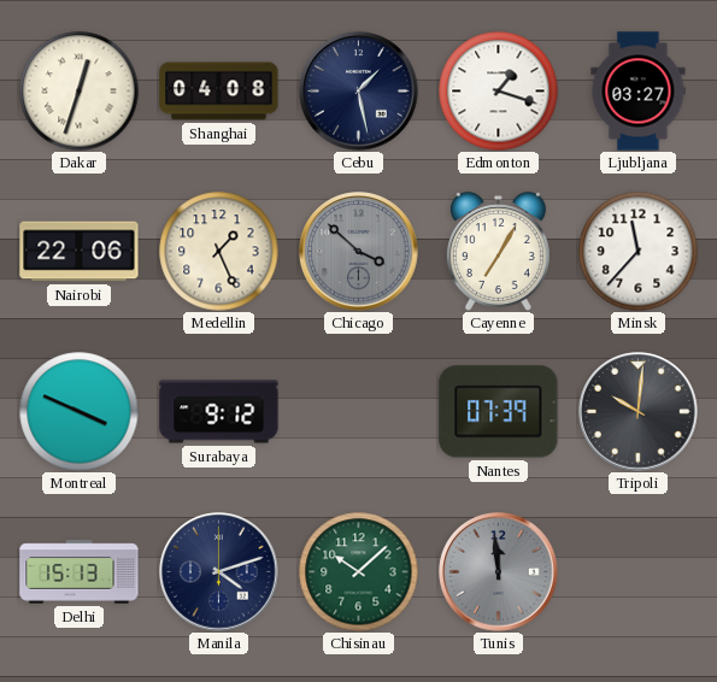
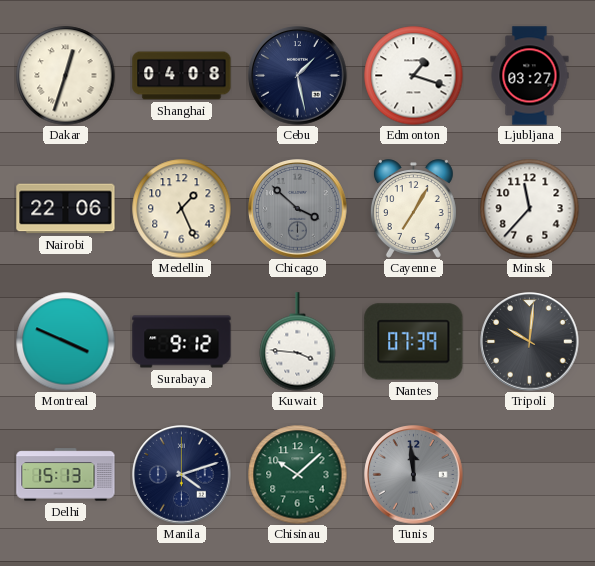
Kuwait: none -> 3:46
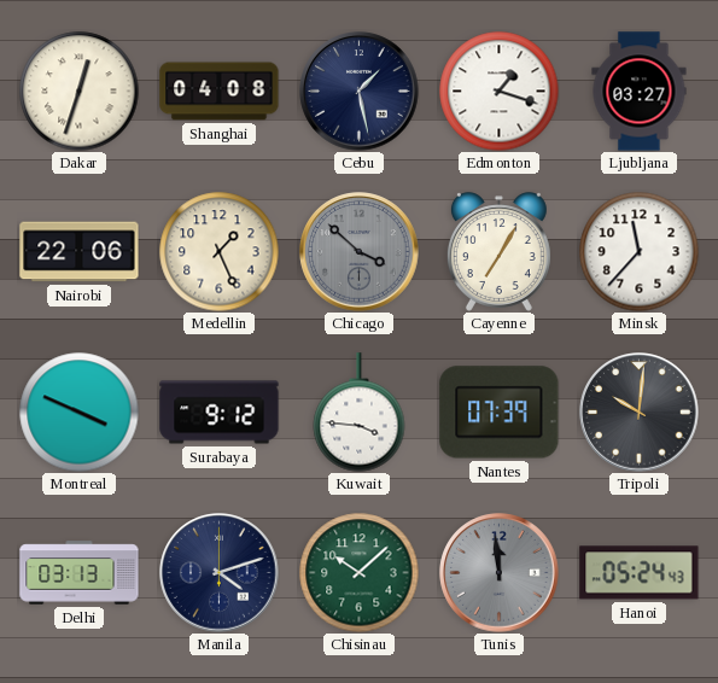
Delhi: 15:13 -> 03:13
Hanoi: none -> 05:24
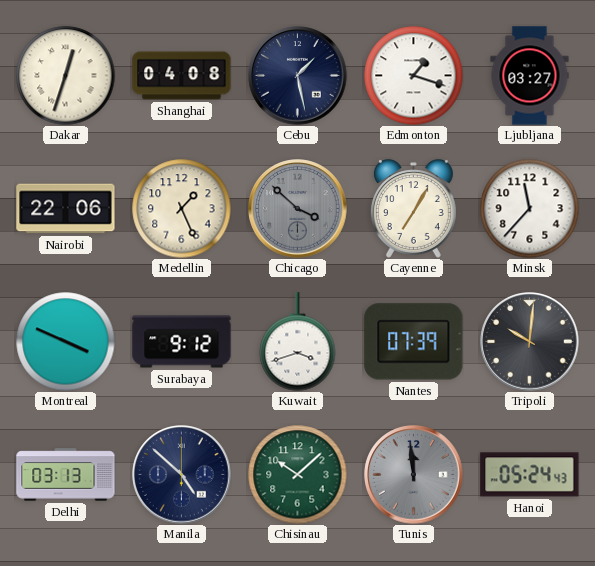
Kuwait: 3:46 -> 3:42
Manila: 4:12 -> 4:52
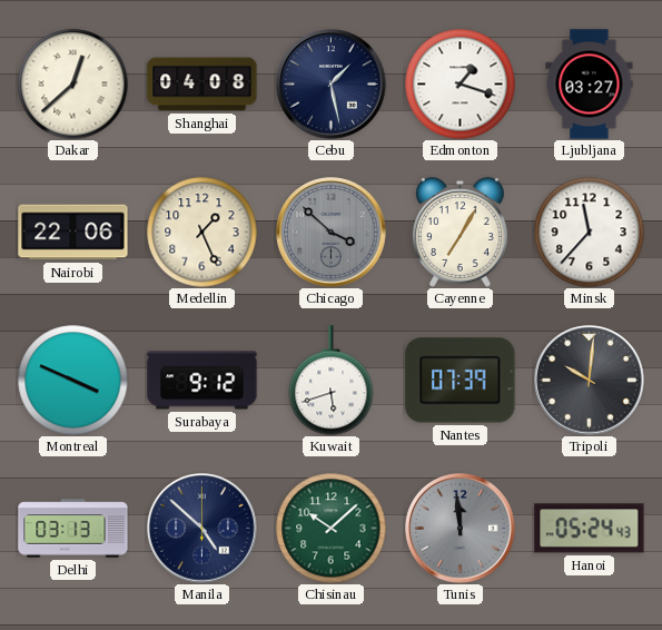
Dakar: 12:33 -> 12:38
Kuwait: 3:42 -> 5:42
